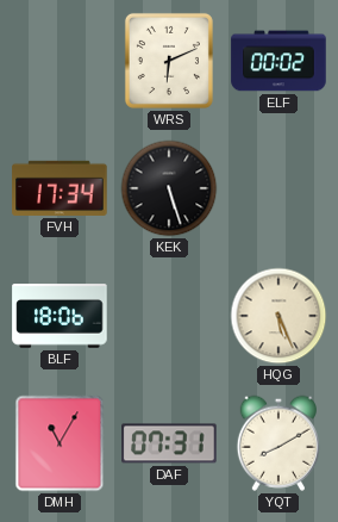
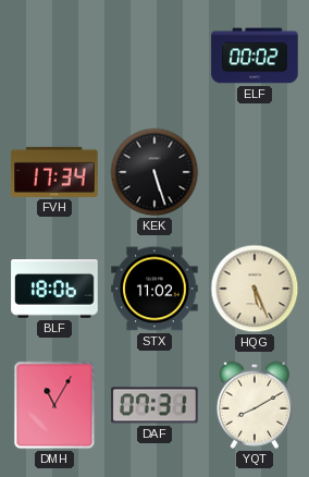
WRS: 6:11 -> none
STX: none -> 11:02
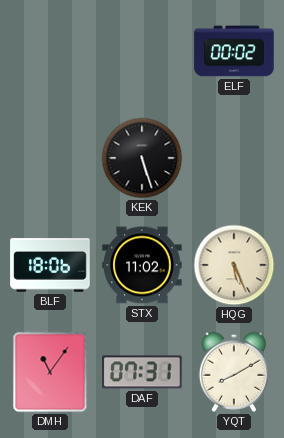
FVH: 17:34 -> none
DMH: 11:05 -> 11:06
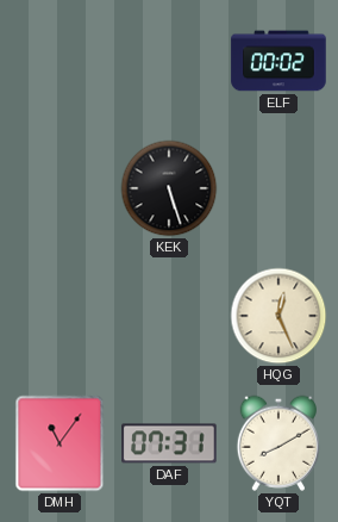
BLF: 18:06 -> none
STX: 11:02 -> none
HQG: 5:26 -> 12:26
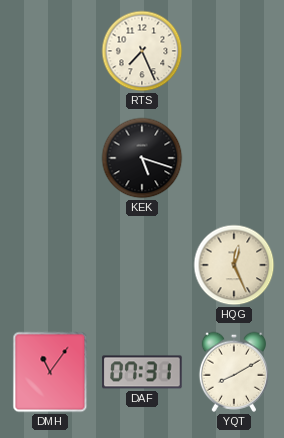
RTS: none -> 7:26
ELF: 00:02 -> none
KEK: 5:27 -> 5:18
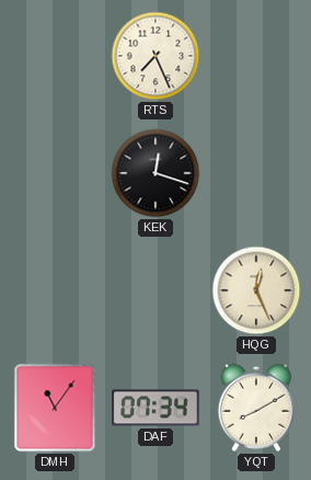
KEK: 5:18 -> 12:18
DAF: 07:31 -> 07:34
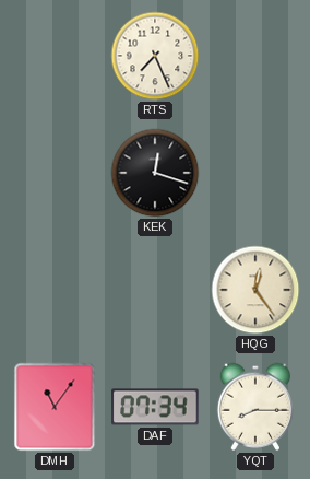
HQG: 12:26 -> 12:24
YQT: 8:10 -> 8:15
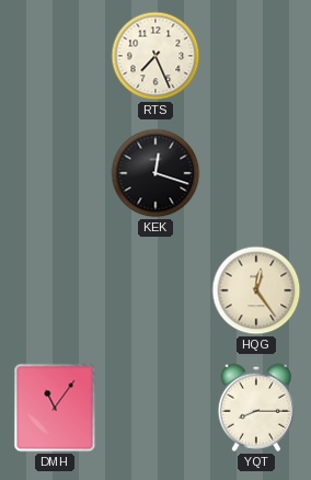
DAF: 07:34 -> none
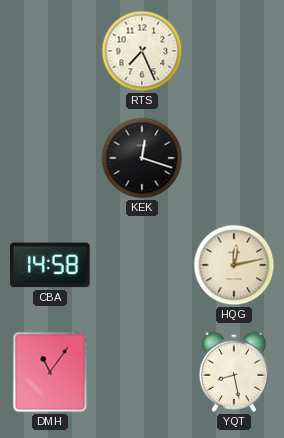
CBA: none -> 14:58
HQG: 12:24 -> 12:13
YQT: 8:15 -> 8:28
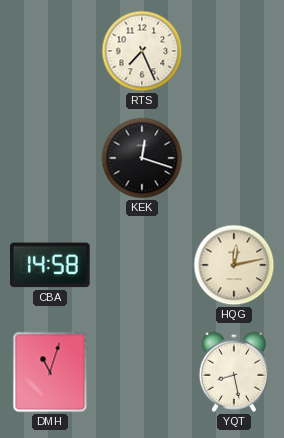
DMH: 11:06 -> 11:03
